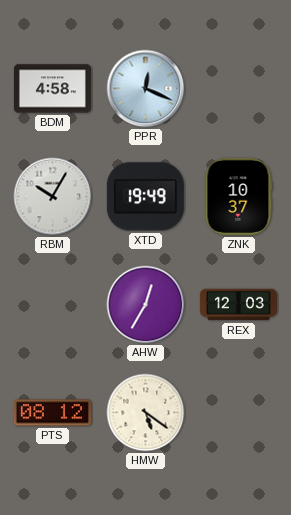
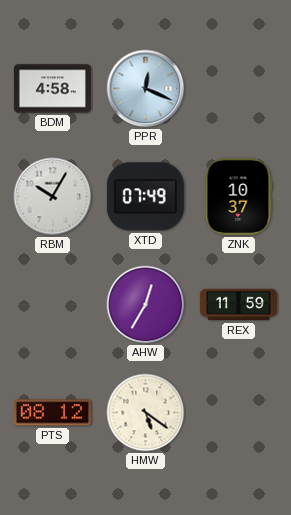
XTD: 19:49 -> 07:49
REX: 12:03 -> 11:59
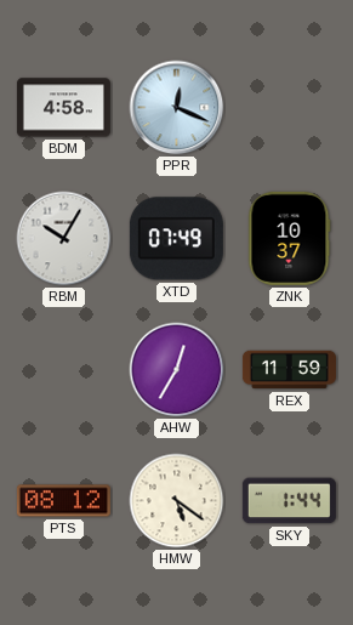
SKY: none -> 1:44
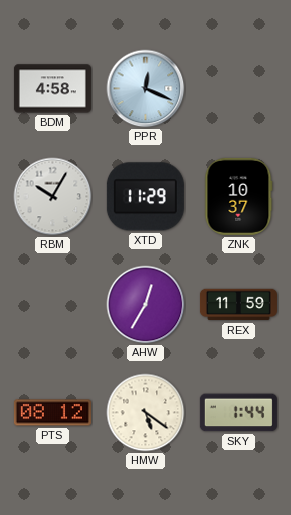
XTD: 07:49 -> 11:29
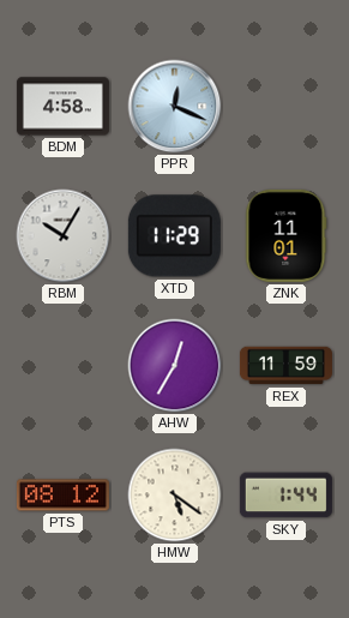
ZNK: 10:37 -> 11:01
